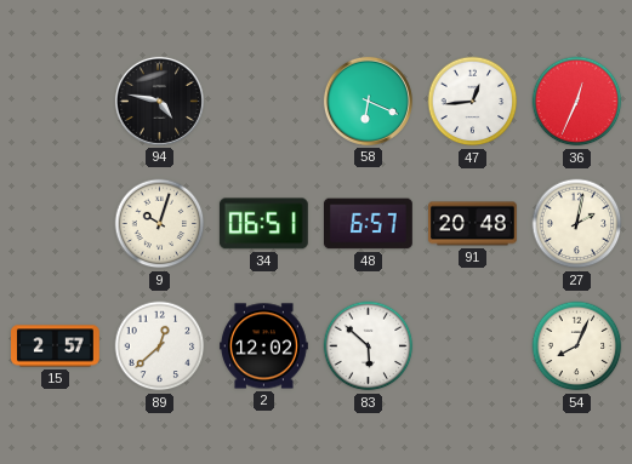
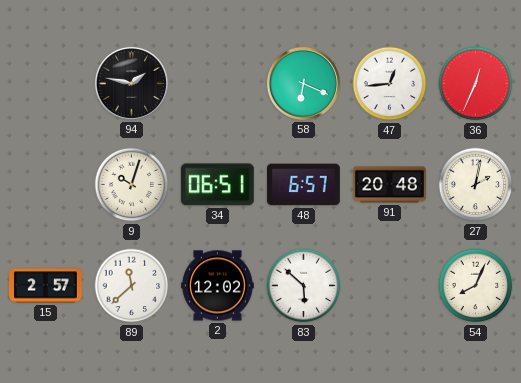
94: 4:47 -> 1:47
89: 12:38 -> 11:38
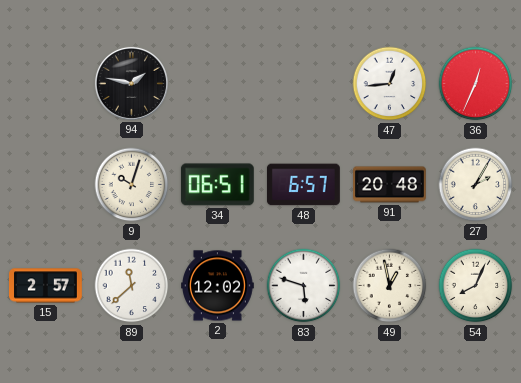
58: 6:19 -> none
27: 2:02 -> 2:05
83: 5:52 -> 5:48
49: none -> 12:58
